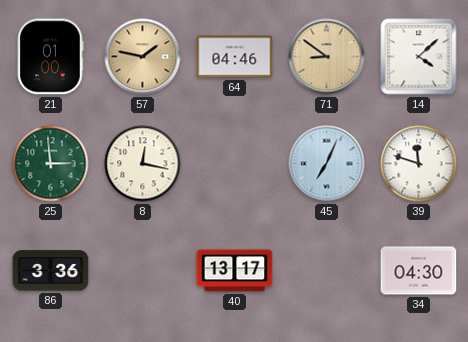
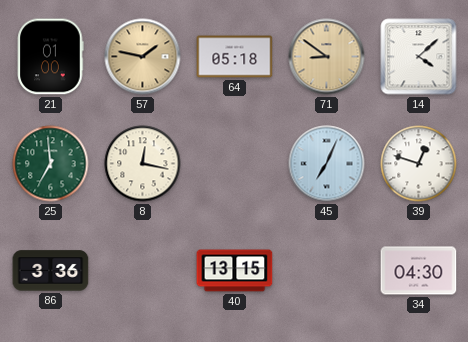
64: 04:46 -> 05:18
25: 2:59 -> 6:59
39: 11:48 -> 12:48
40: 13:17 -> 13:15
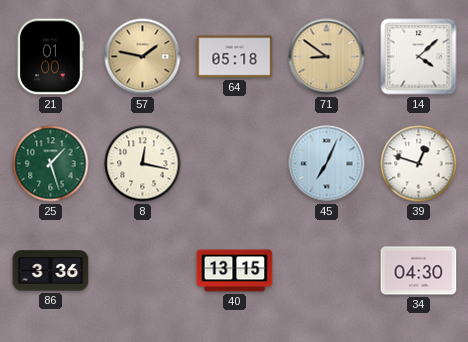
25: 6:59 -> 1:27
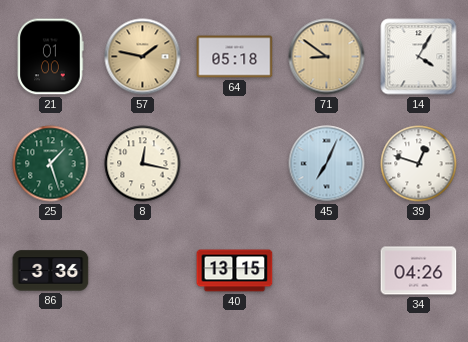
14: 4:08 -> 4:05
34: 04:30 -> 04:26
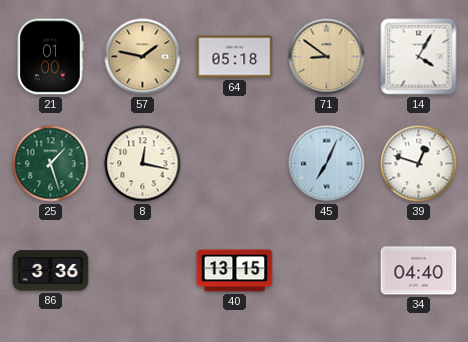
34: 04:26 -> 04:40
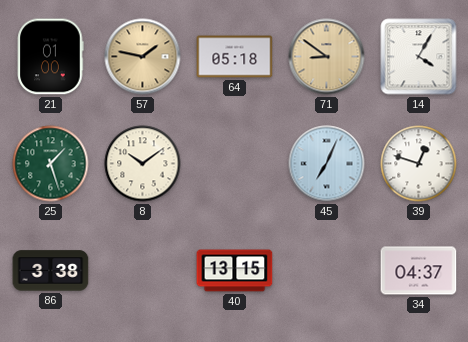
8: 12:17 -> 10:09
86: 3:36 -> 3:38
34: 04:40 -> 04:37
